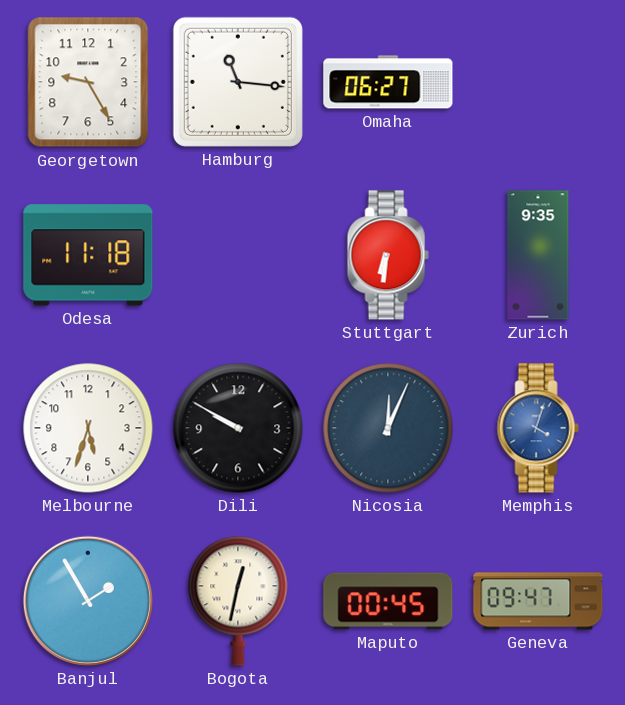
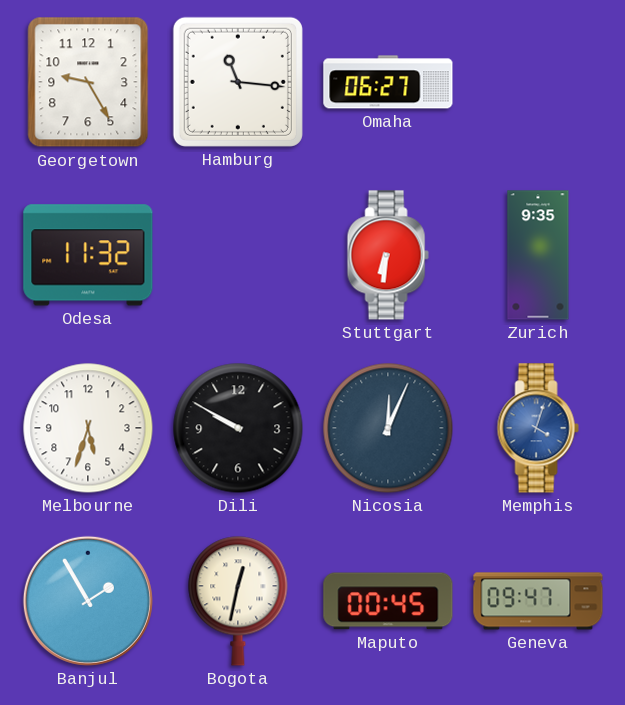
Odesa: 11:18 -> 11:32
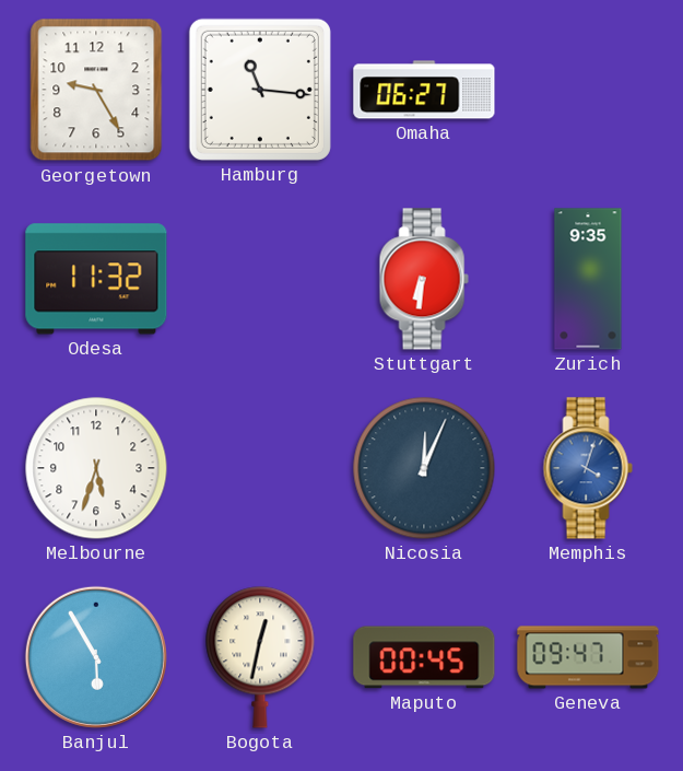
Dili: 9:50 -> none
Banjul: 1:55 -> 5:55
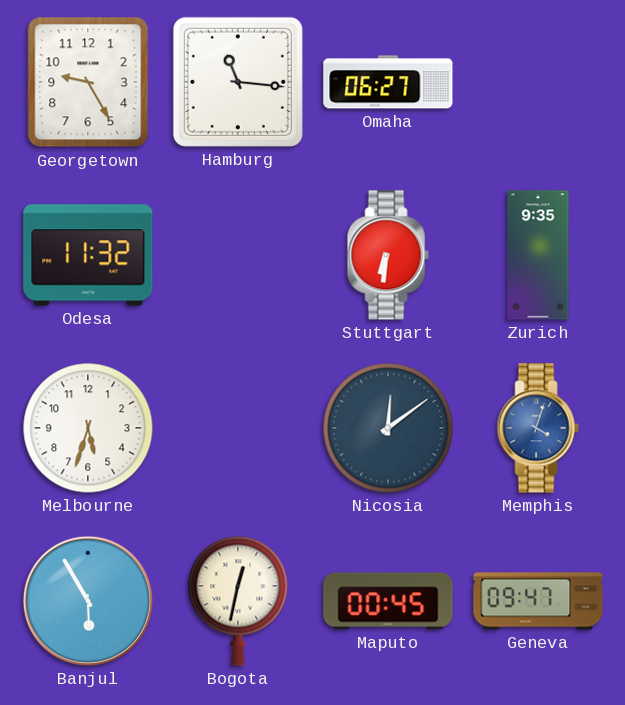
Nicosia: 12:04 -> 12:09
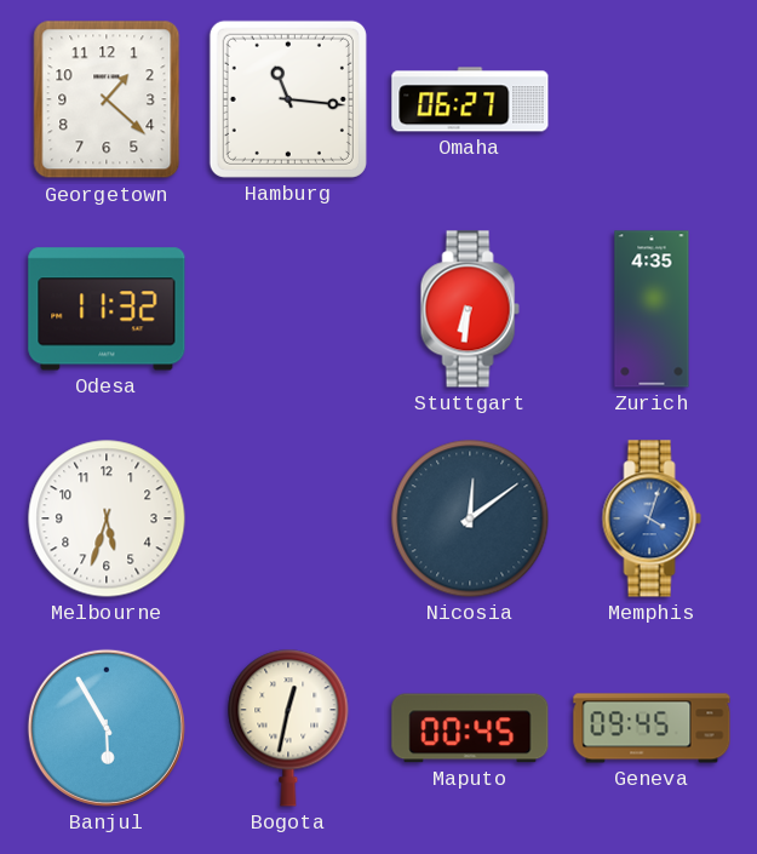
Georgetown: 9:25 -> 1:22
Zurich: 9:35 -> 4:35
Geneva: 09:47 -> 09:45
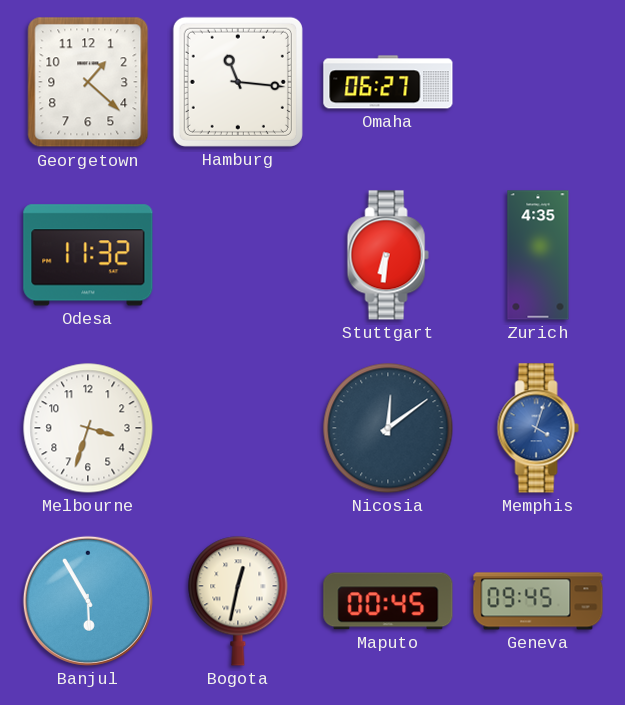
Melbourne: 5:33 -> 3:33
